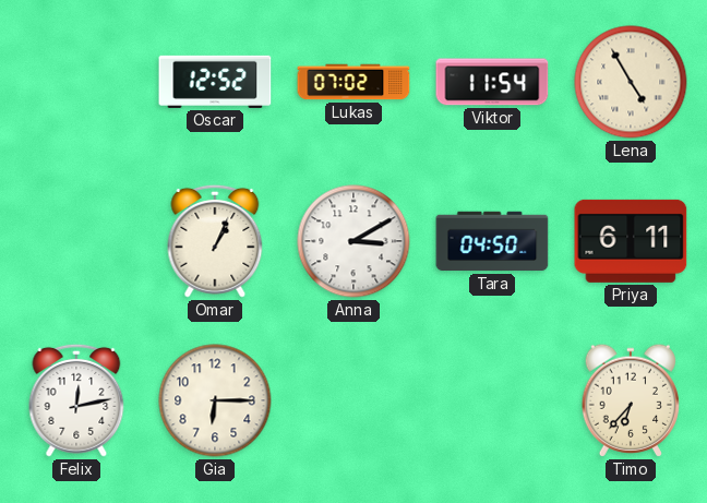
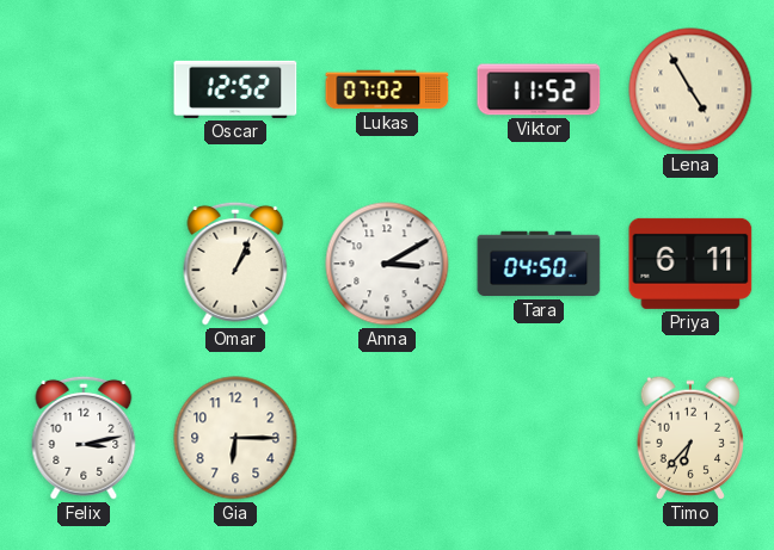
Viktor: 11:54 -> 11:52
Felix: 12:13 -> 3:13
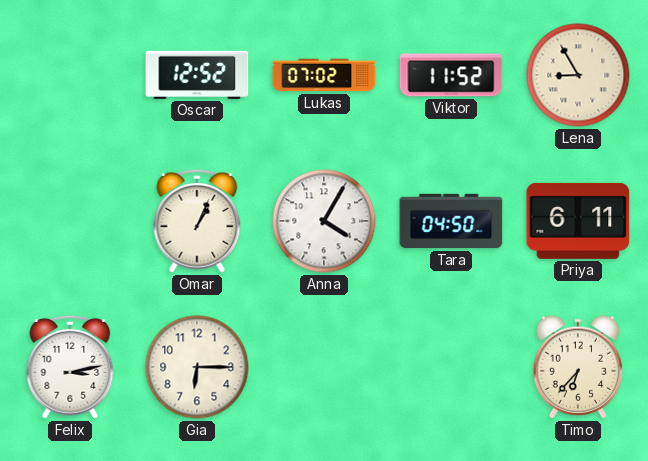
Lena: 4:55 -> 8:55
Anna: 3:10 -> 4:05
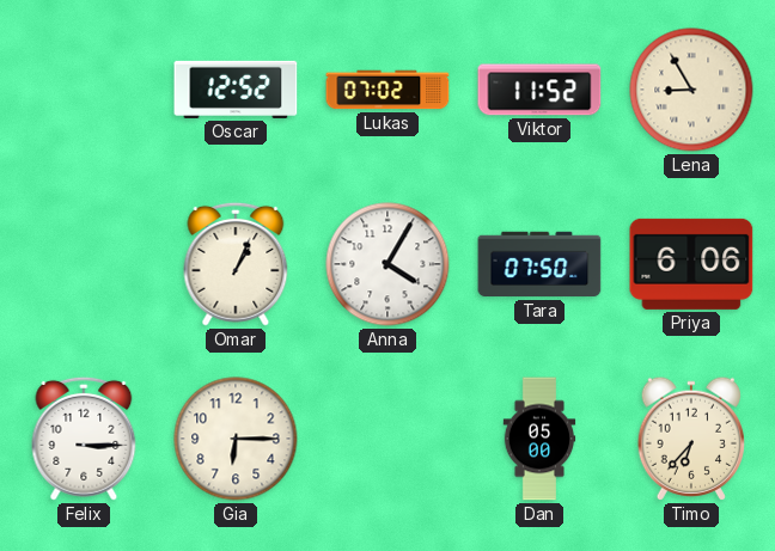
Tara: 04:50 -> 07:50
Priya: 6:11 -> 6:06
Felix: 3:13 -> 3:15
Dan: none -> 05:00
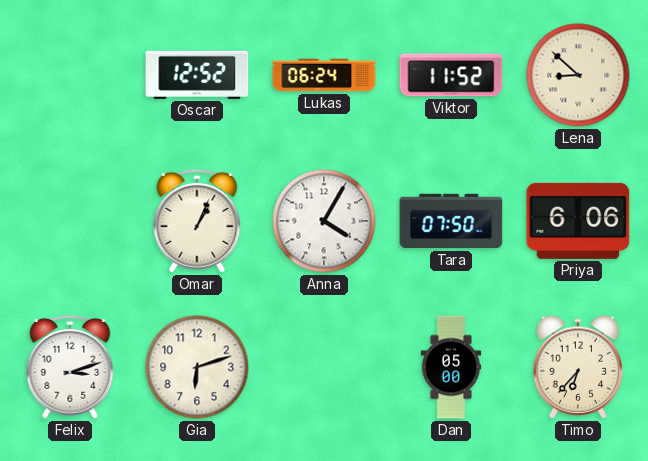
Lukas: 07:02 -> 06:24
Lena: 8:55 -> 8:52
Felix: 3:15 -> 3:12
Gia: 6:15 -> 6:12
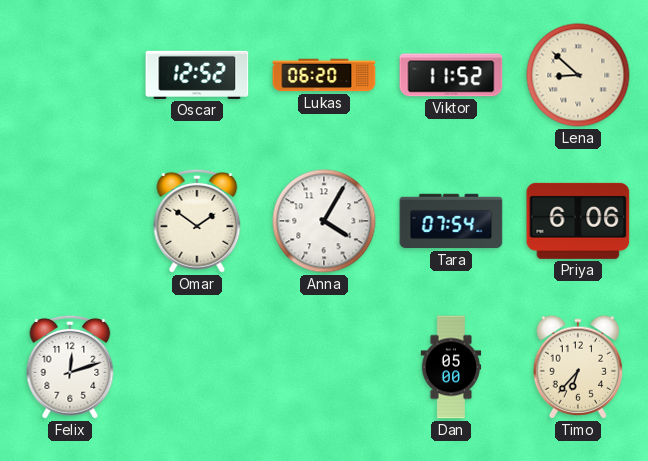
Lukas: 06:24 -> 06:20
Omar: 1:04 -> 1:51
Tara: 07:50 -> 07:54
Felix: 3:12 -> 12:12
Gia: 6:12 -> none
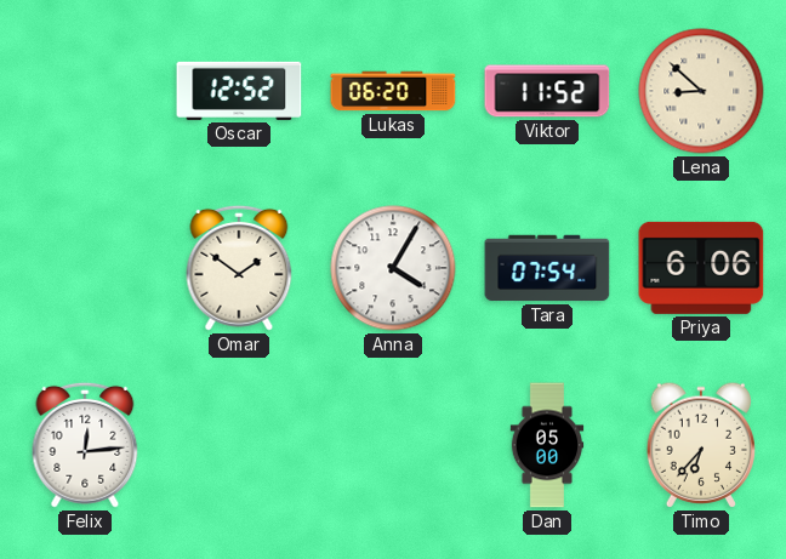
Felix: 12:12 -> 12:14
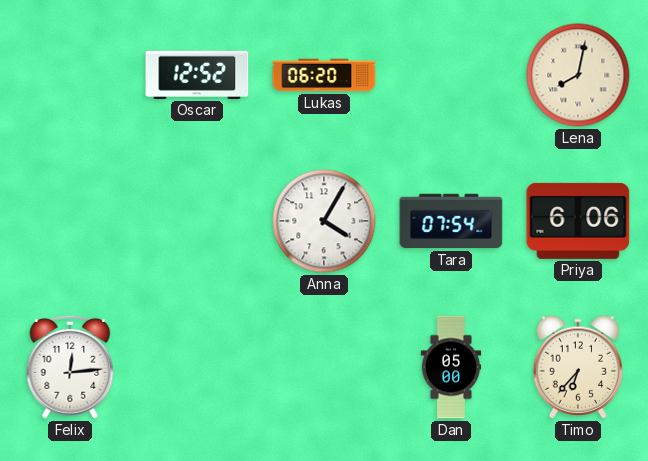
Viktor: 11:52 -> none
Lena: 8:52 -> 8:02
Omar: 1:51 -> none
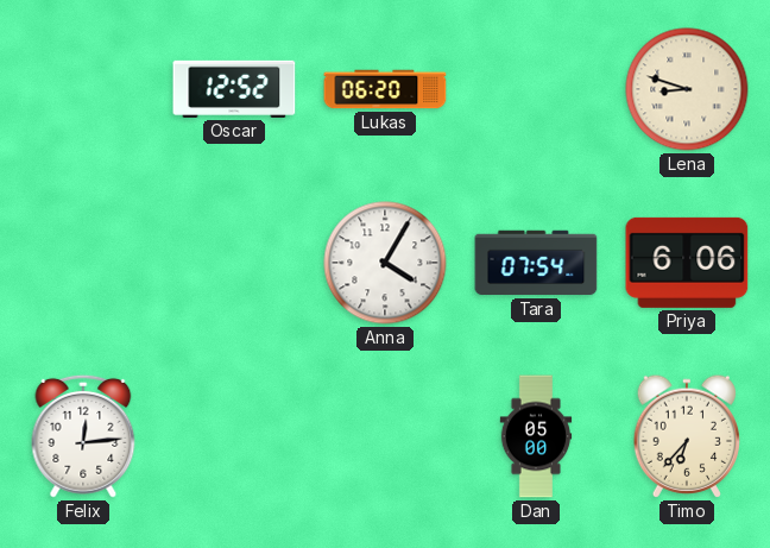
Lena: 8:02 -> 8:48
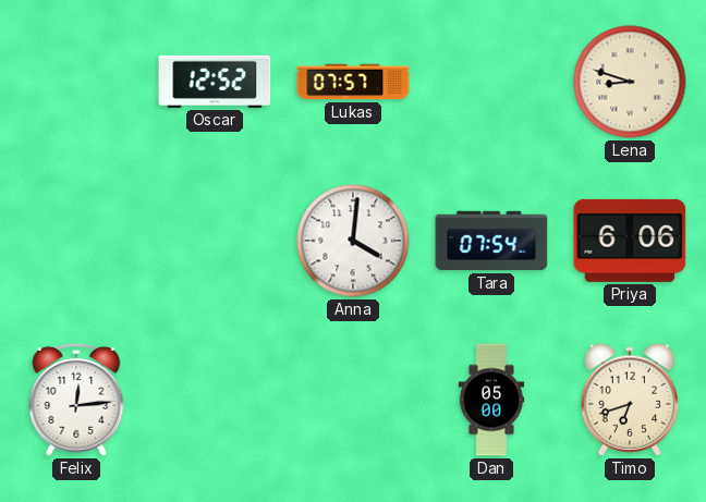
Lukas: 06:20 -> 07:57
Anna: 4:05 -> 4:01
Timo: 6:37 -> 6:42
